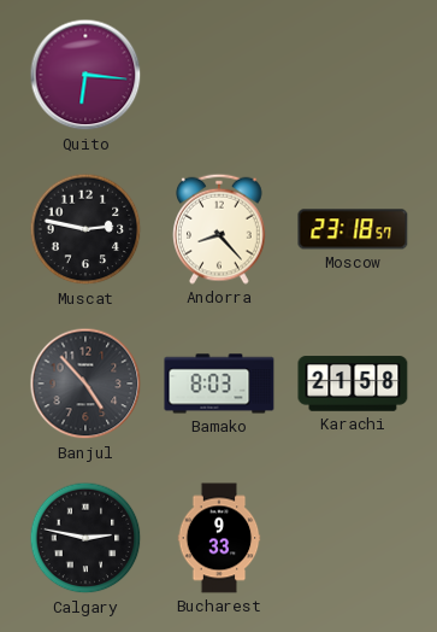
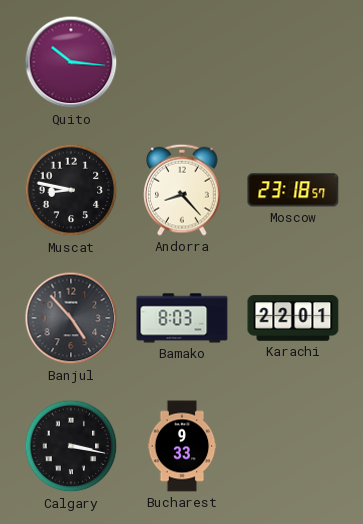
Quito: 6:16 -> 10:16
Muscat: 2:47 -> 8:47
Karachi: 21:58 -> 22:01
Calgary: 2:47 -> 3:17
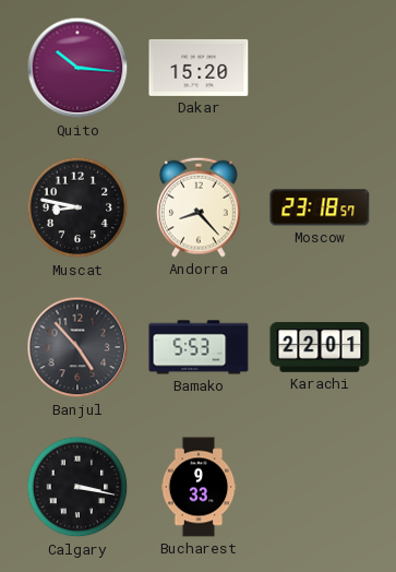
Dakar: none -> 15:20
Bamako: 8:03 -> 5:53
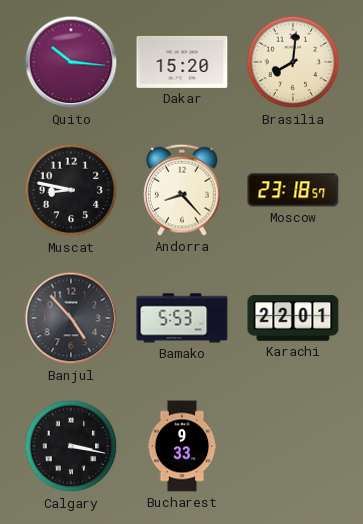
Brasilia: none -> 8:01
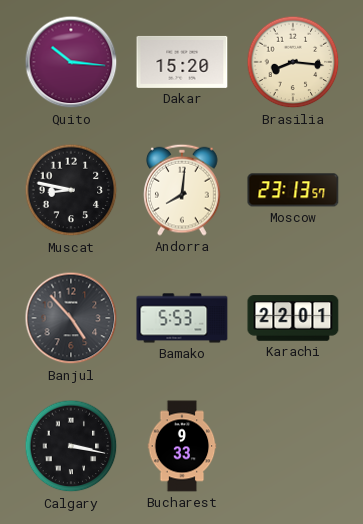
Brasilia: 8:01 -> 8:16
Andorra: 8:23 -> 8:01
Moscow: 23:18 -> 23:13
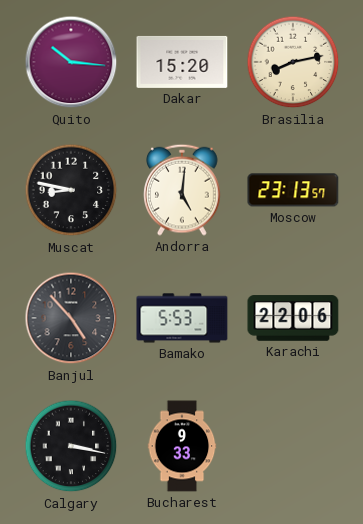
Brasilia: 8:16 -> 8:13
Andorra: 8:01 -> 5:01
Karachi: 22:01 -> 22:06
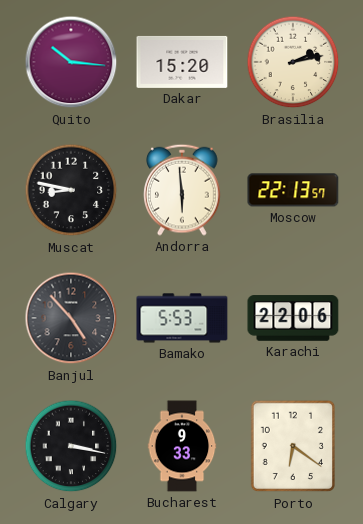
Brasilia: 8:13 -> 2:13
Andorra: 5:01 -> 5:59
Moscow: 23:13 -> 22:13
Porto: none -> 6:21
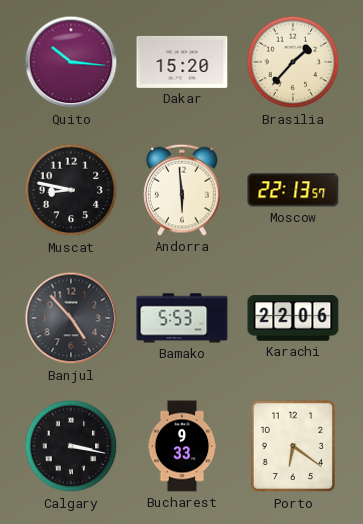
Brasilia: 2:13 -> 1:37
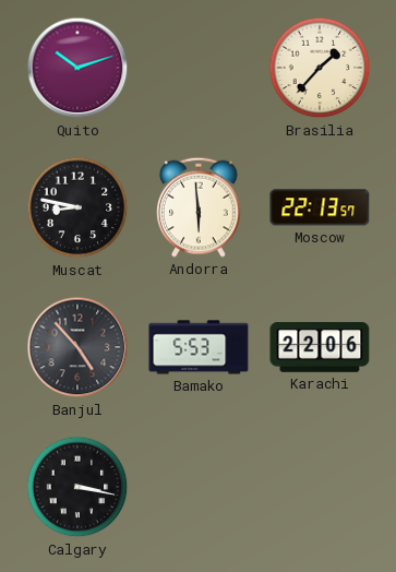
Quito: 10:16 -> 10:12
Dakar: 15:20 -> none
Bucharest: 9:33 -> none
Porto: 6:21 -> none
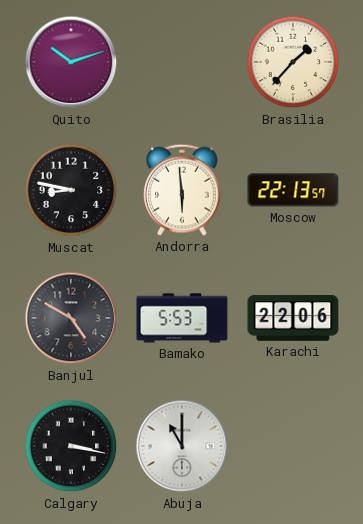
Banjul: 4:53 -> 4:50
Abuja: none -> 11:00
